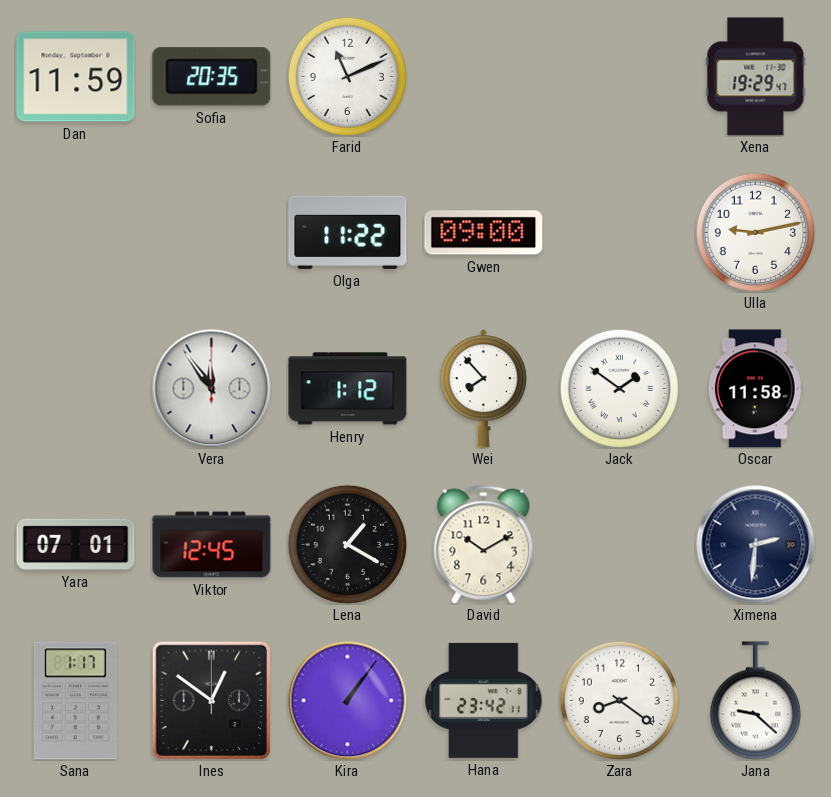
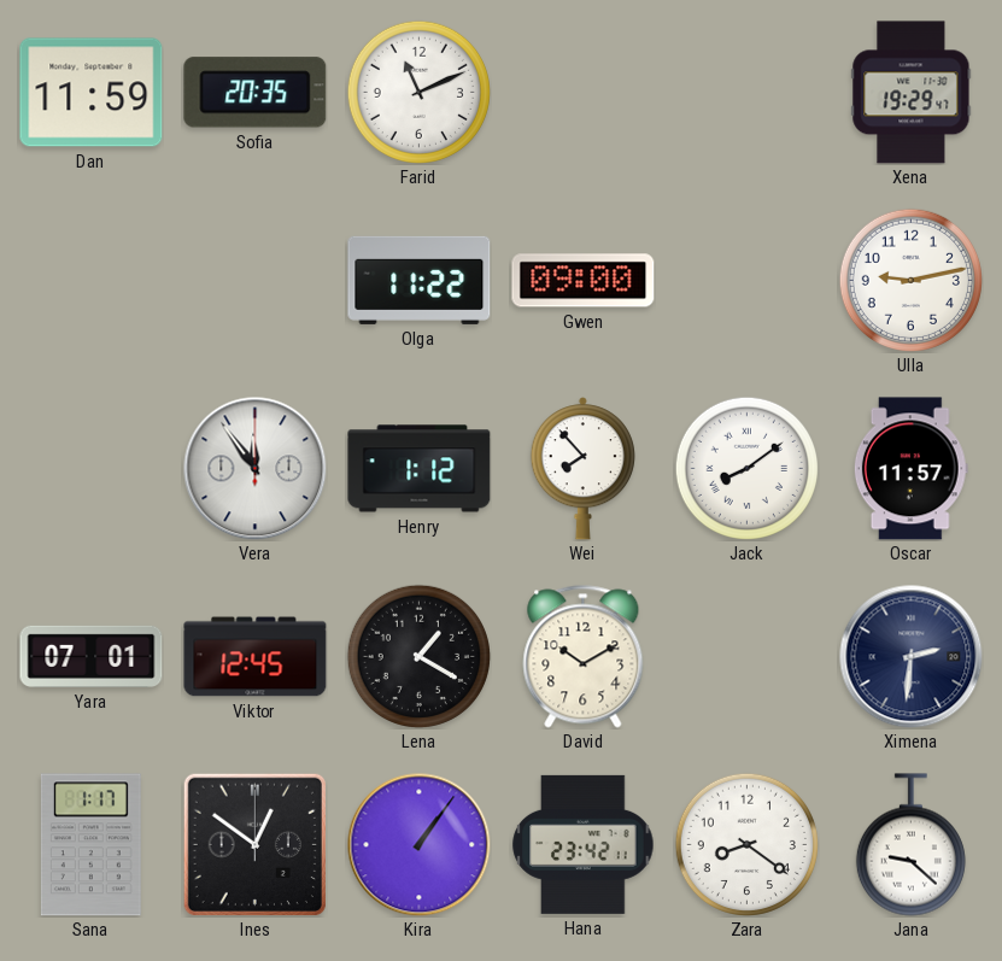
Jack: 1:51 -> 8:09
Oscar: 11:58 -> 11:57
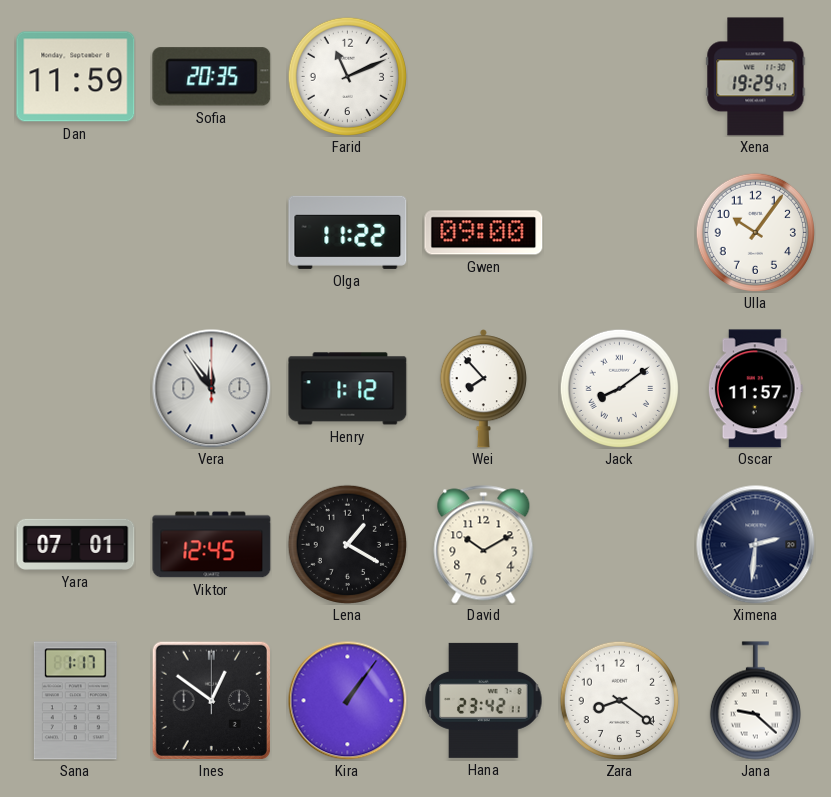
Ulla: 9:13 -> 10:06
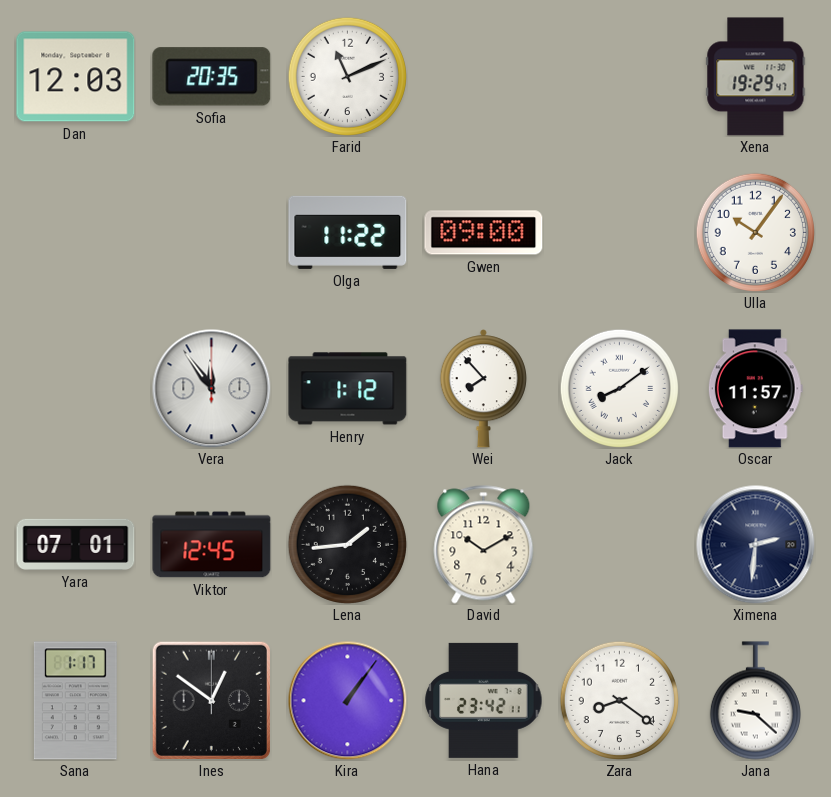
Dan: 11:59 -> 12:03
Lena: 1:20 -> 1:44
